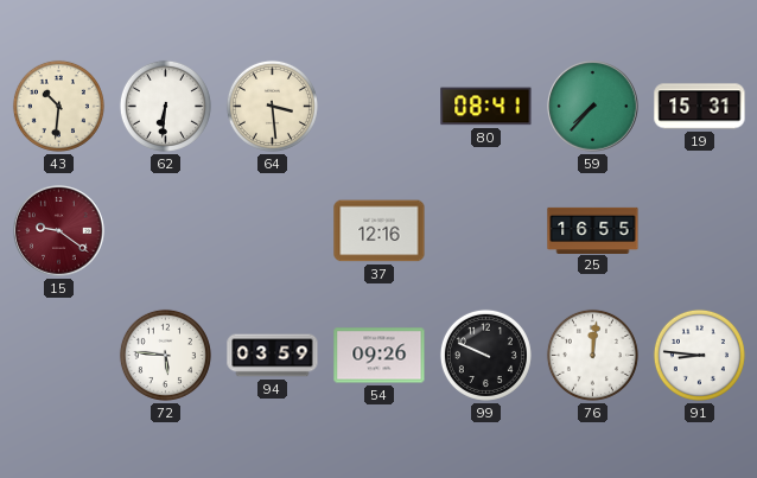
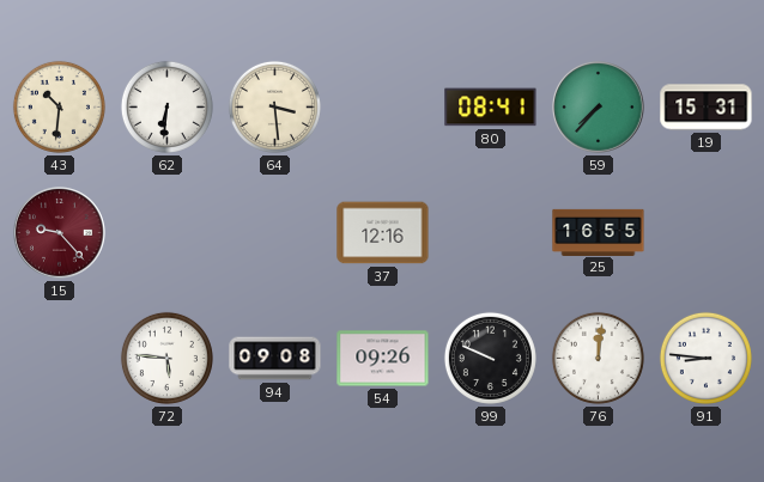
15: 9:21 -> 9:23
94: 03:59 -> 09:08
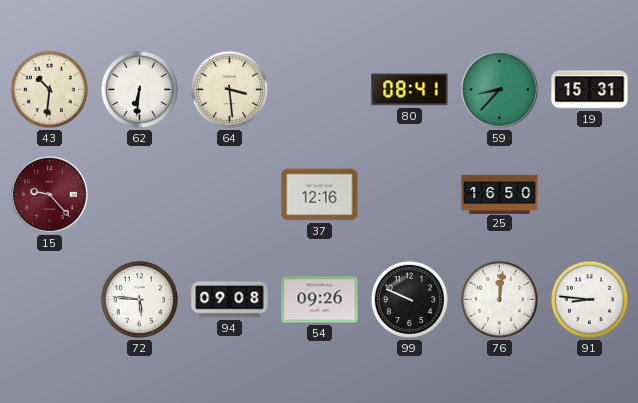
59: 7:37 -> 8:37
25: 16:55 -> 16:50
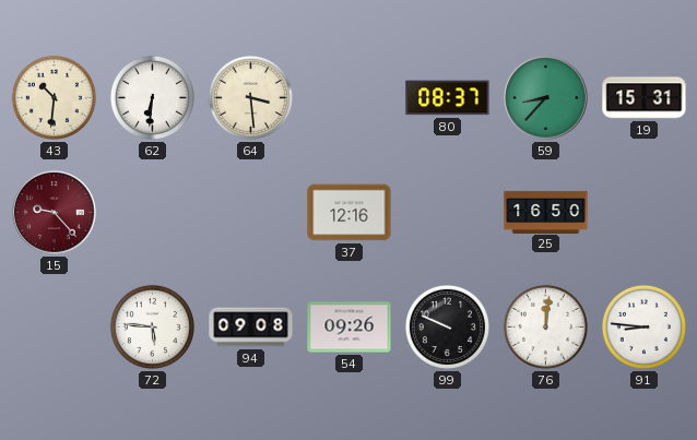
80: 08:41 -> 08:37
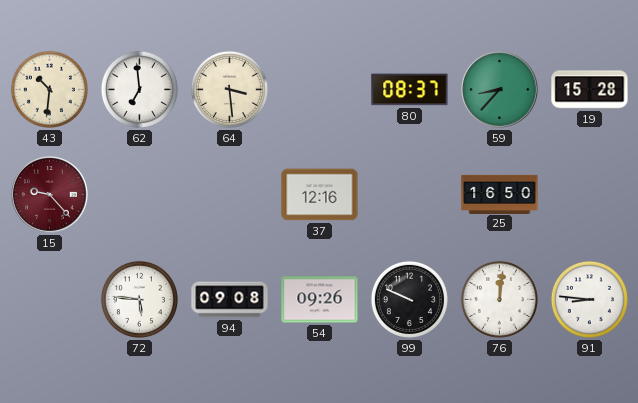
62: 6:31 -> 6:59
19: 15:31 -> 15:28
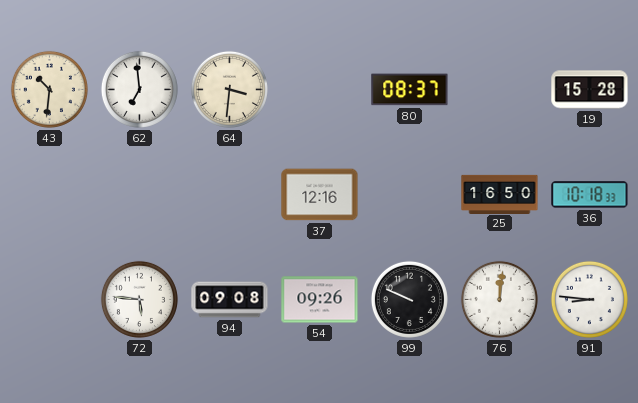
64: 3:29 -> 3:31
59: 8:37 -> none
15: 9:23 -> none
36: none -> 10:18
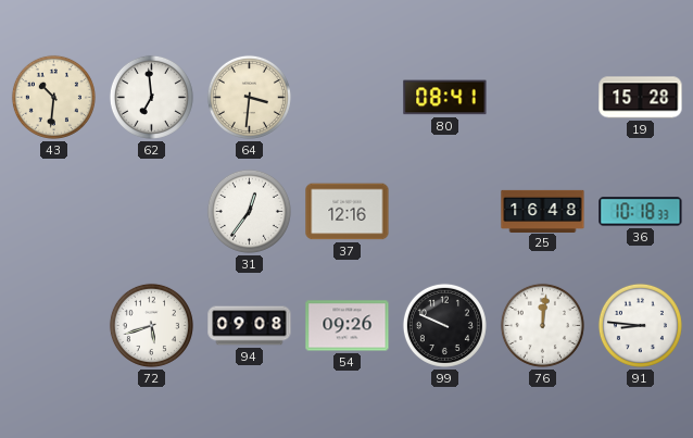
80: 08:37 -> 08:41
31: none -> 12:36
25: 16:50 -> 16:48
72: 5:46 -> 5:42
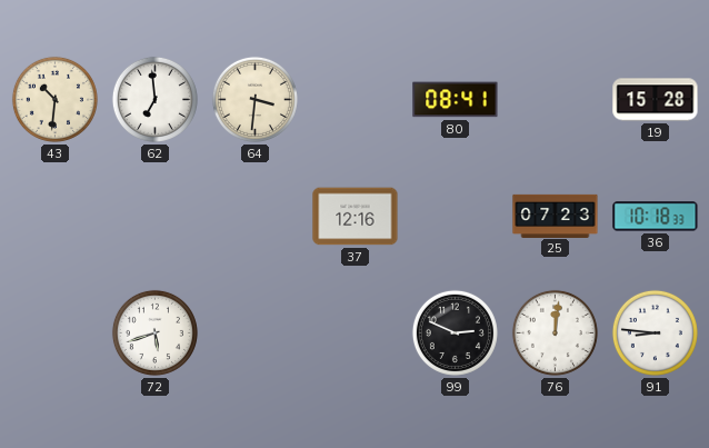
31: 12:36 -> none
25: 16:48 -> 07:23
94: 09:08 -> none
54: 09:26 -> none
99: 9:49 -> 2:49
